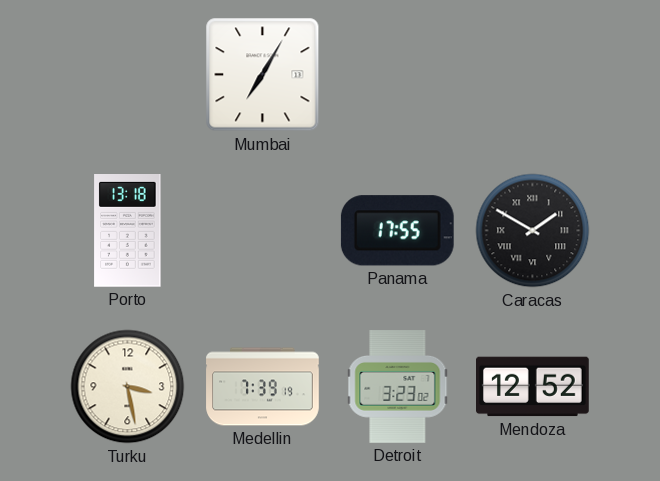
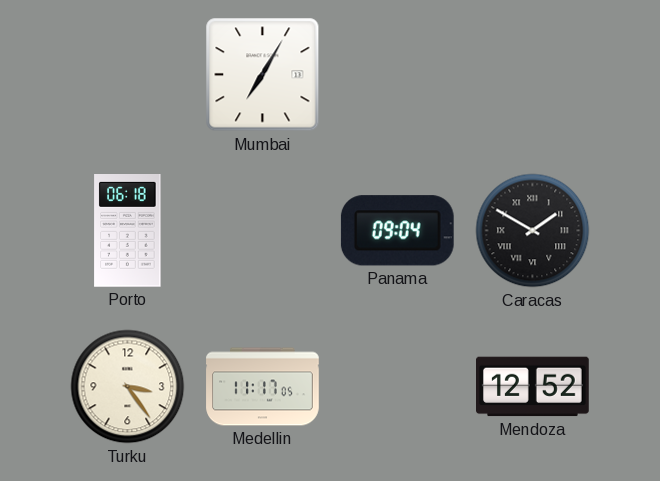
Porto: 13:18 -> 06:18
Panama: 17:55 -> 09:04
Turku: 3:28 -> 3:24
Medellin: 7:39 -> 11:17
Detroit: 3:23 -> none
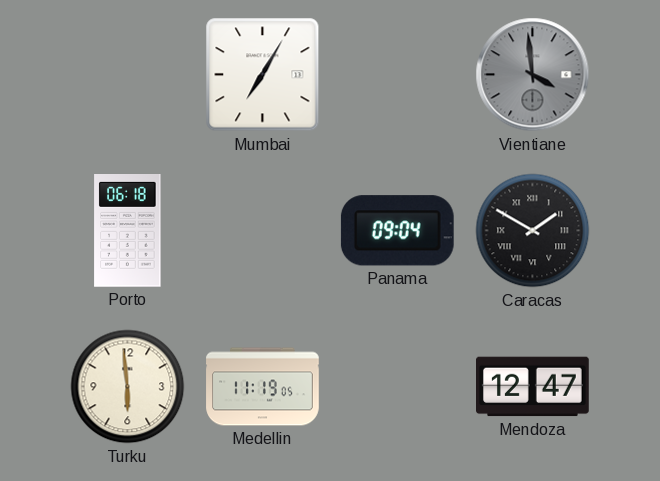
Vientiane: none -> 3:59
Turku: 3:24 -> 5:59
Medellin: 11:17 -> 11:19
Mendoza: 12:52 -> 12:47
